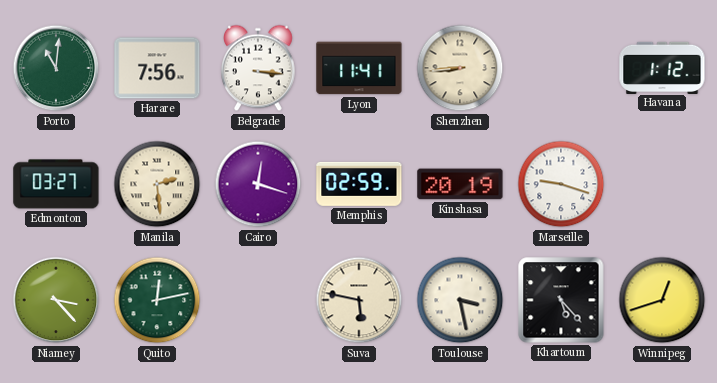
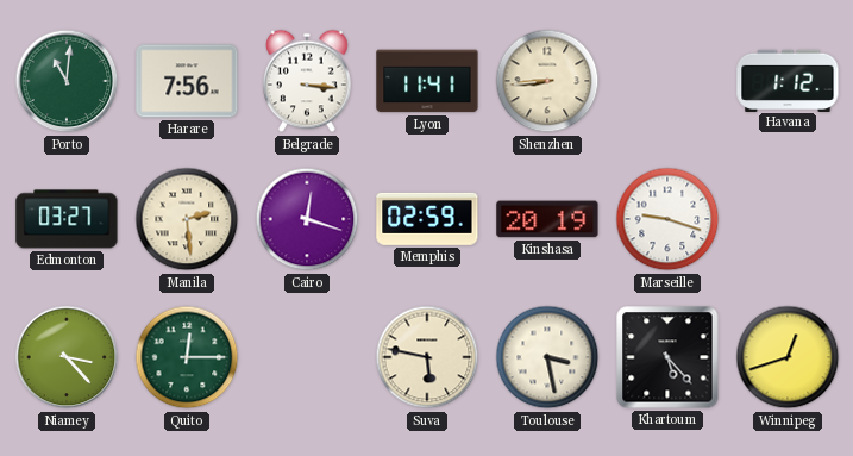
Quito: 12:13 -> 12:15
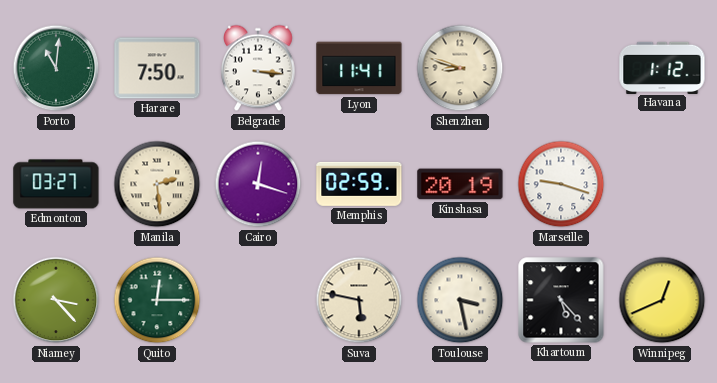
Harare: 7:56 -> 7:50
Shenzhen: 8:44 -> 8:48
Winnipeg: 12:42 -> 12:41
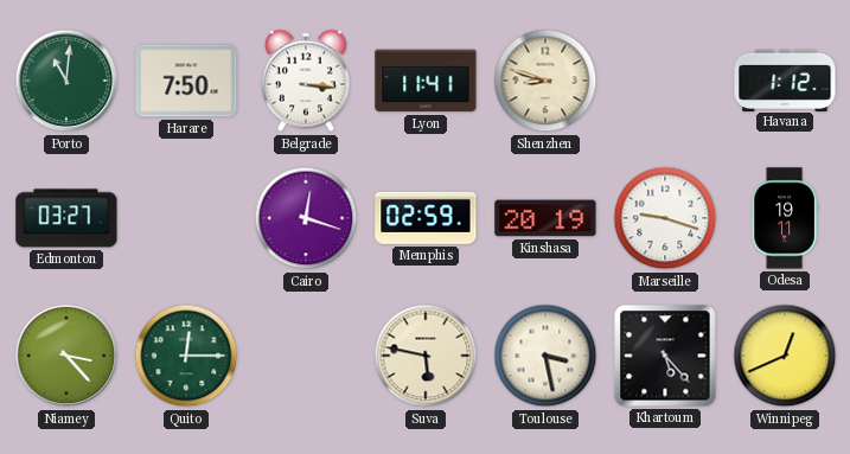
Manila: 2:29 -> none
Odesa: none -> 19:11
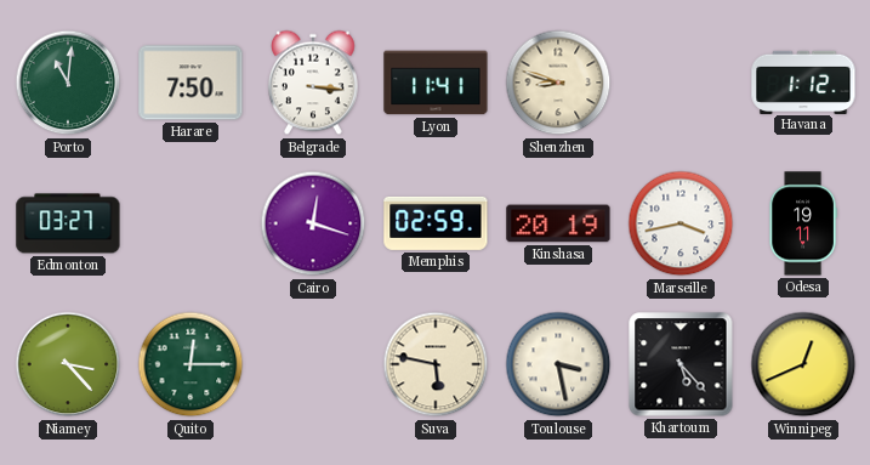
Marseille: 9:18 -> 3:43
